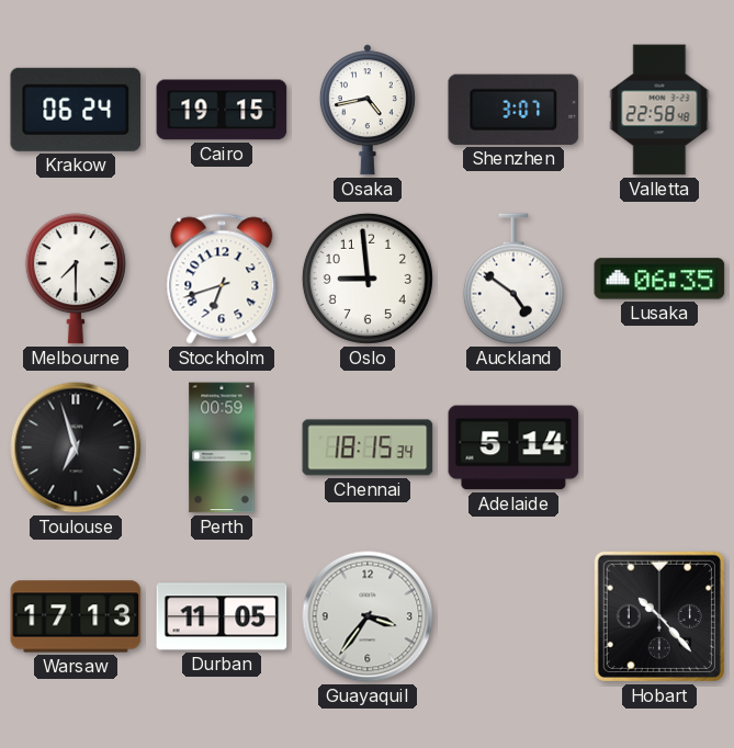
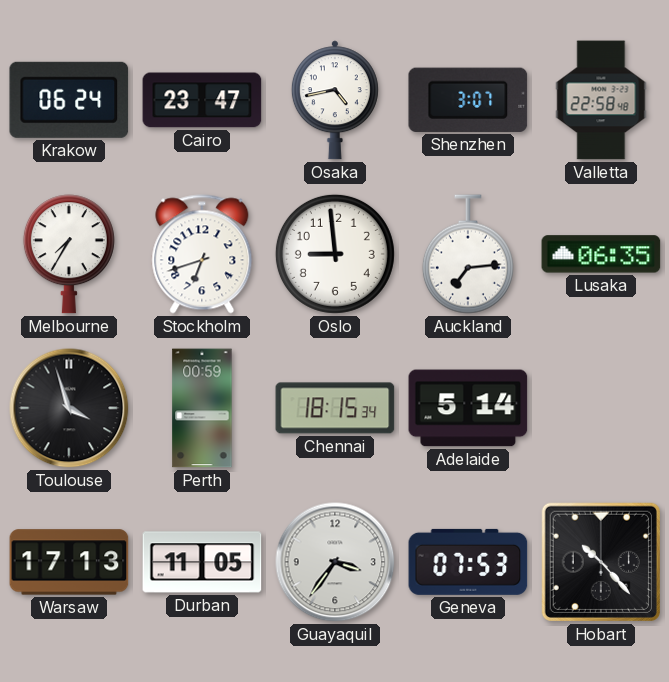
Cairo: 19:15 -> 23:47
Melbourne: 7:30 -> 7:35
Auckland: 4:51 -> 7:14
Toulouse: 6:57 -> 3:57
Geneva: none -> 07:53
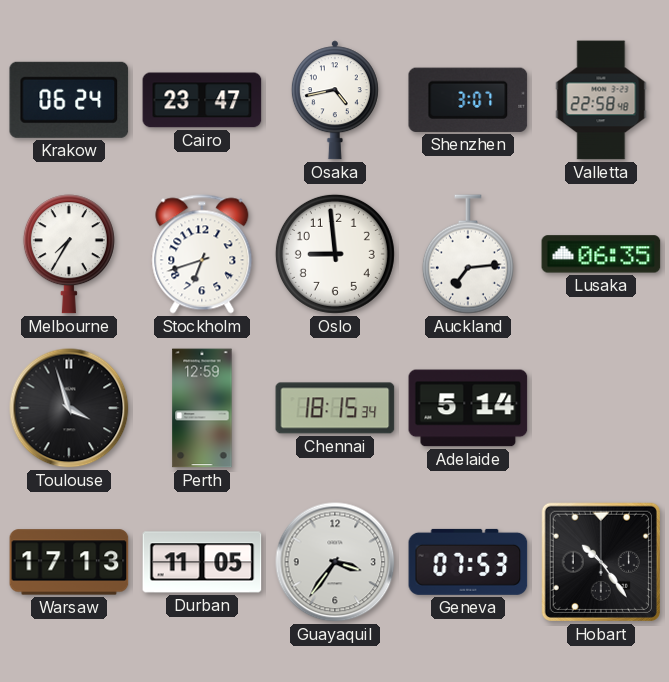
Perth: 00:59 -> 12:59
Hobart: 10:23 -> 10:24
